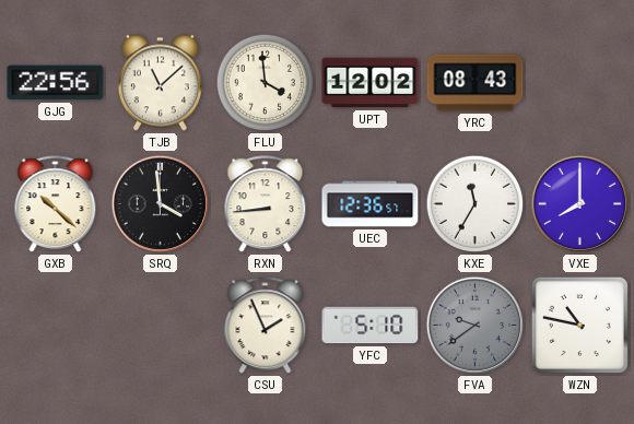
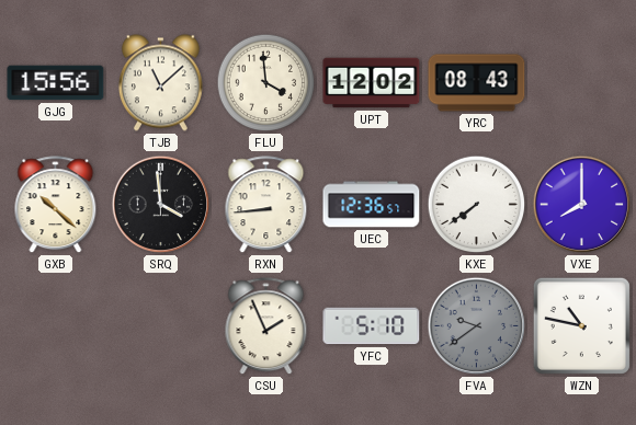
GJG: 22:56 -> 15:56
KXE: 11:35 -> 7:39
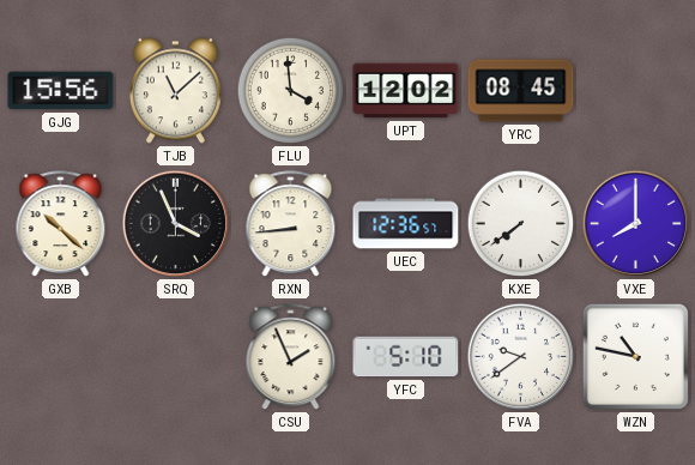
YRC: 08:43 -> 08:45
SRQ: 3:59 -> 3:56
FVA dial: grey -> white
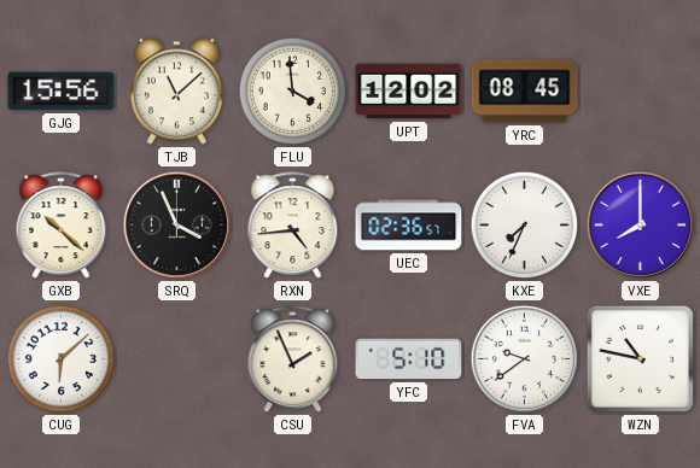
RXN: 8:44 -> 4:44
UEC: 12:36 -> 02:36
KXE: 7:39 -> 7:34
CUG: none -> 6:08
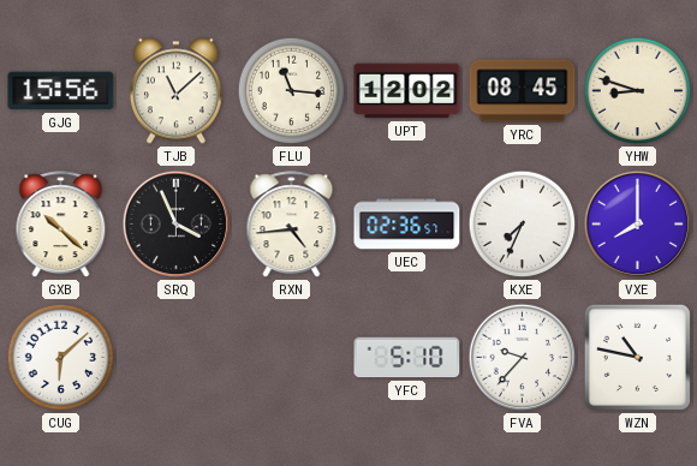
FLU: 3:59 -> 11:16
YHW: none -> 8:48
CSU: 1:56 -> none
FVA: 9:39 -> 9:37
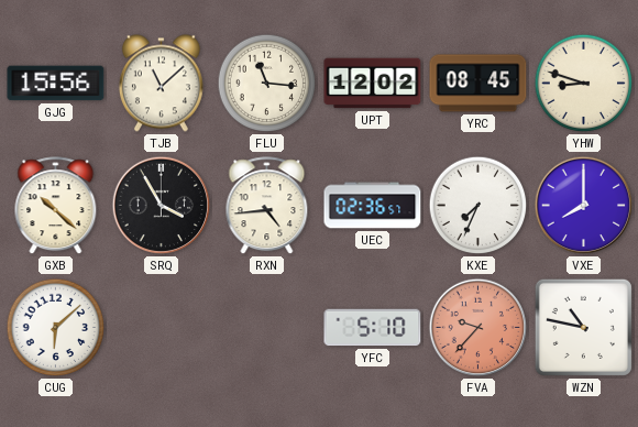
SRQ: 3:56 -> 3:55
FVA dial: white -> salmon
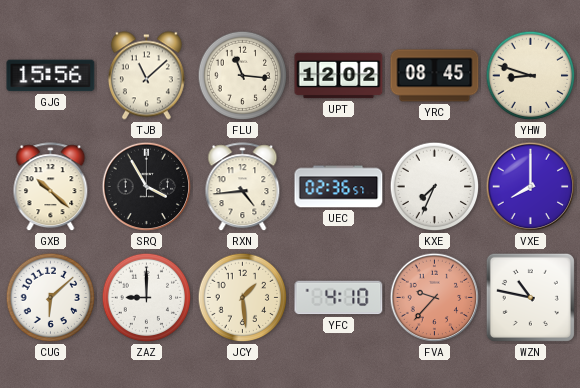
ZAZ: none -> 9:00
JCY: none -> 1:29
YFC: 5:10 -> 4:10
